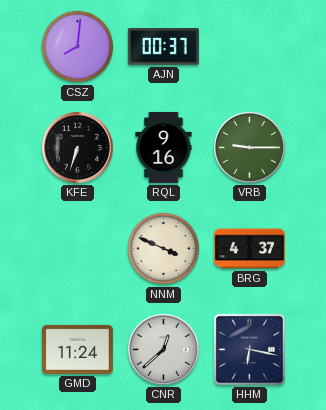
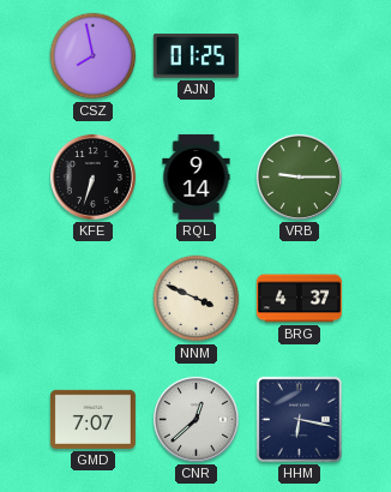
CSZ: 8:01 -> 7:58
AJN: 00:37 -> 01:25
RQL: 9:16 -> 9:14
GMD: 11:24 -> 7:07
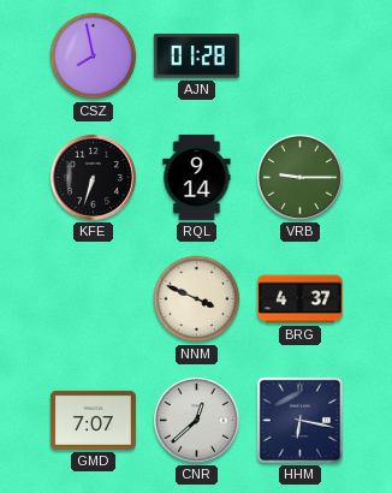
AJN: 01:25 -> 01:28
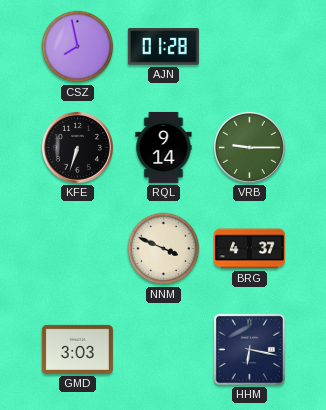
GMD: 7:07 -> 3:03
CNR: 12:38 -> none
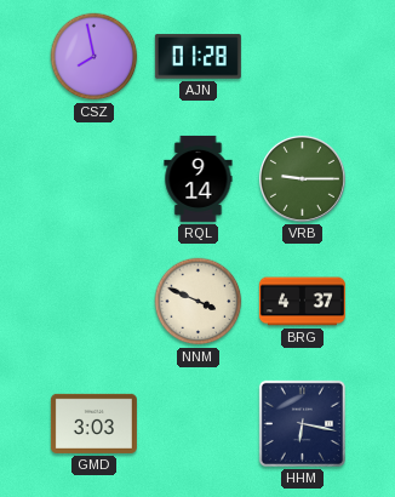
KFE: 6:33 -> none
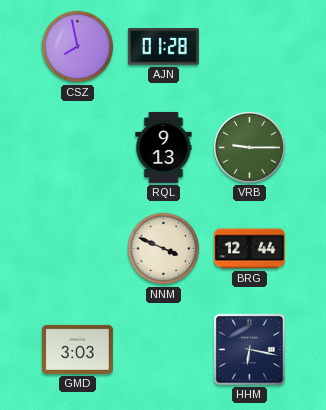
RQL: 9:14 -> 9:13
BRG: 4:37 -> 12:44
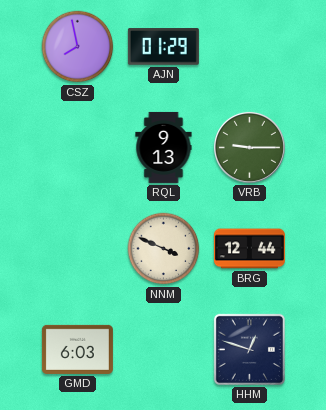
AJN: 01:28 -> 01:29
GMD: 3:03 -> 6:03
HHM: 6:17 -> 12:48
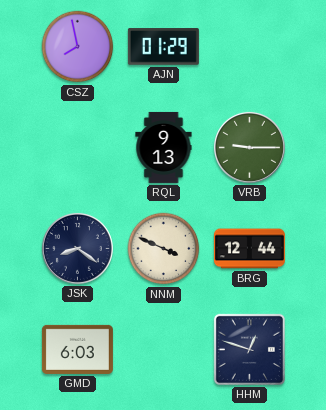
JSK: none -> 8:21
